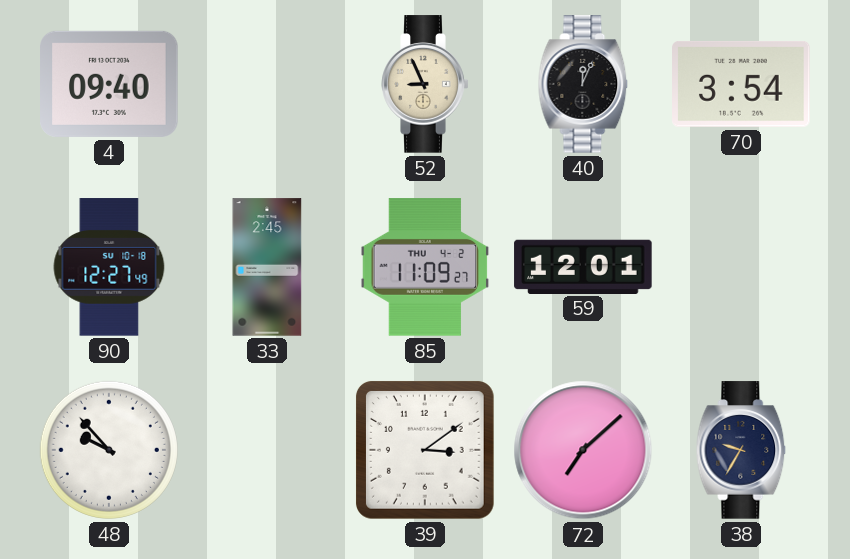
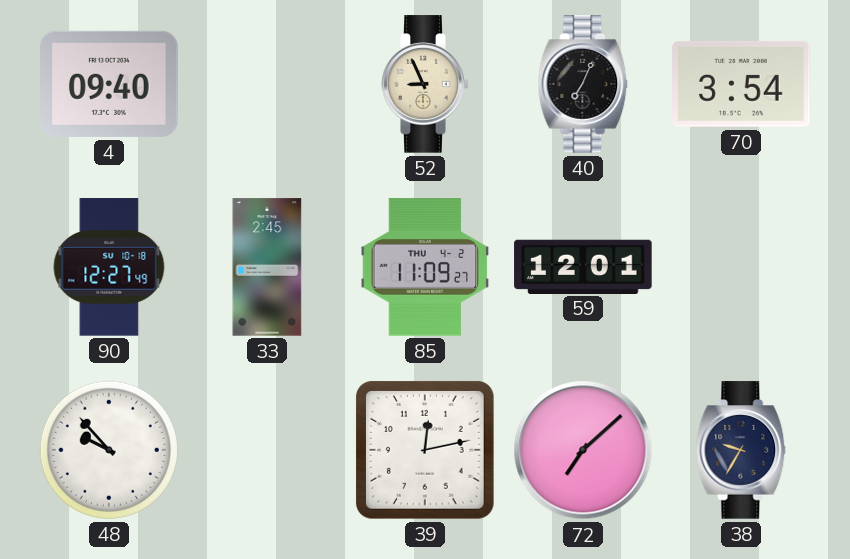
40: 12:04 -> 7:04
39: 3:09 -> 12:13
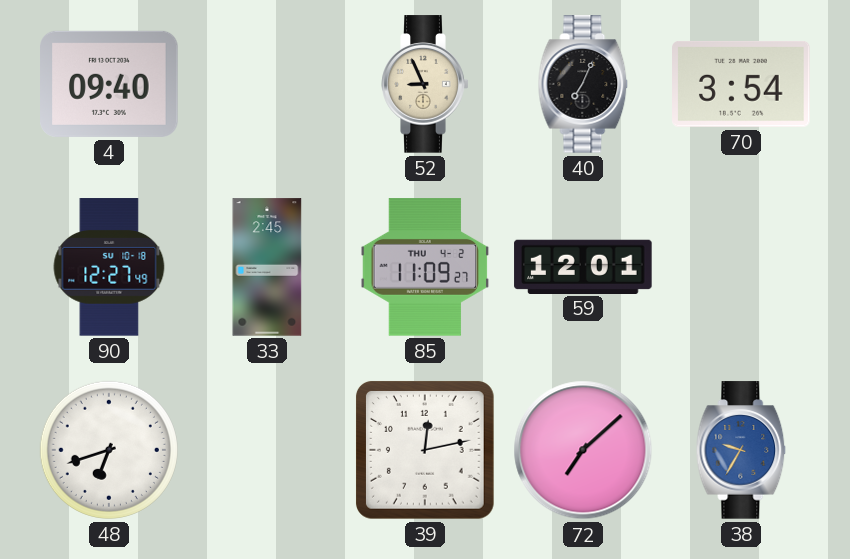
48: 9:53 -> 6:42
38 dial: navy -> blue
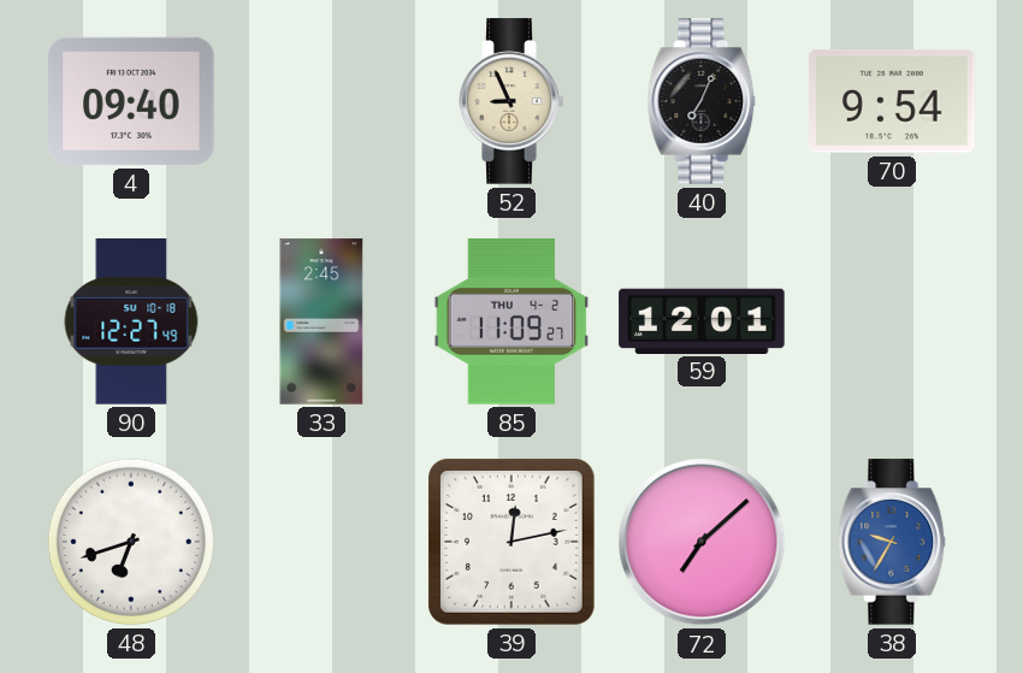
70: 3:54 -> 9:54
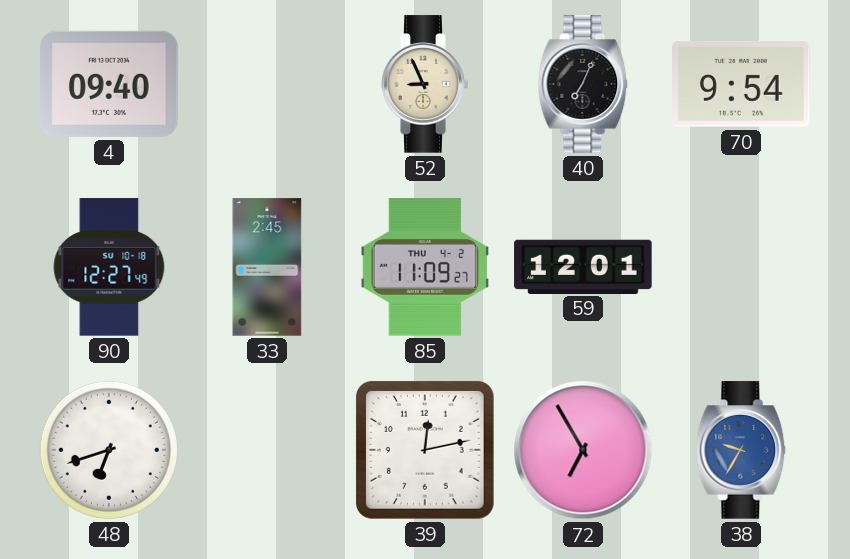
72: 7:08 -> 6:55
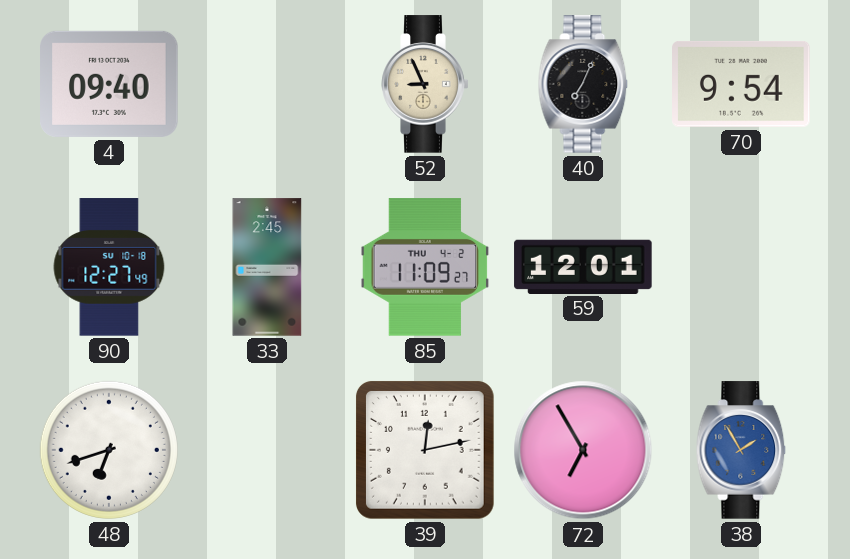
38: 9:35 -> 1:55
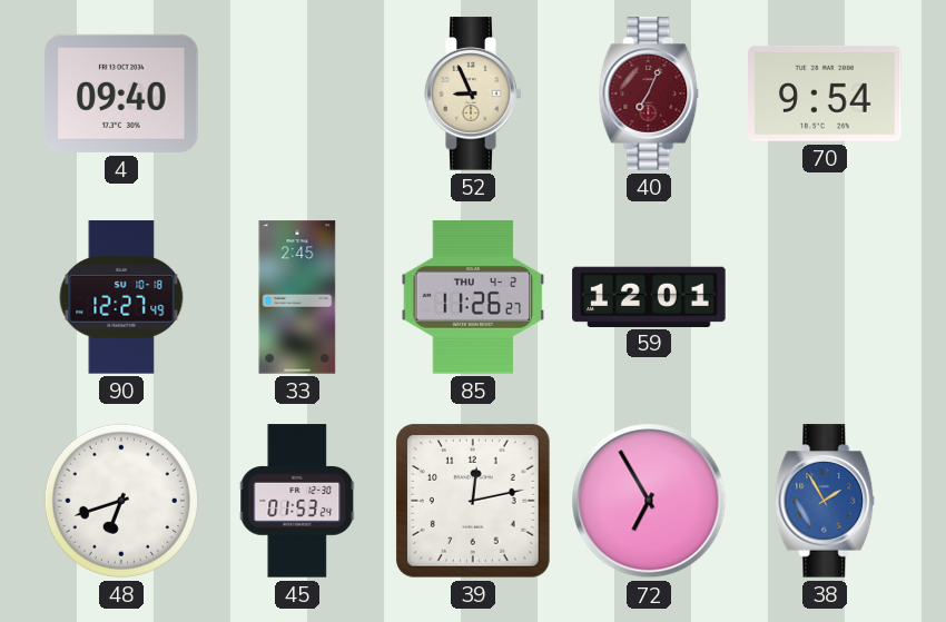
40 dial: black -> burgundy
85: 11:09 -> 11:26
45: none -> 01:53
